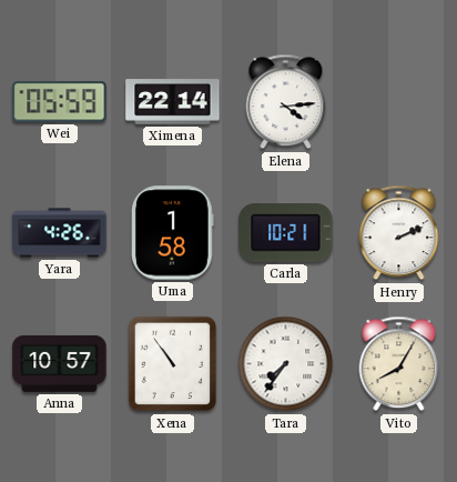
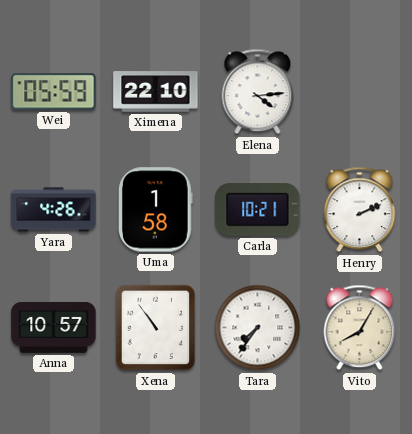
Ximena: 22:14 -> 22:10
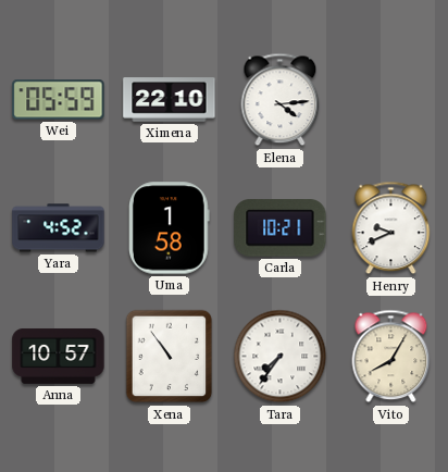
Yara: 4:26 -> 4:52
Henry: 2:11 -> 9:41
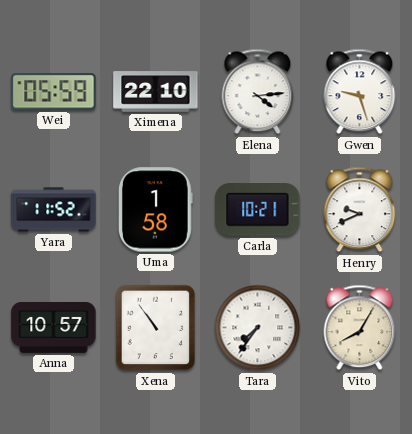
Gwen: none -> 9:27
Yara: 4:52 -> 11:52
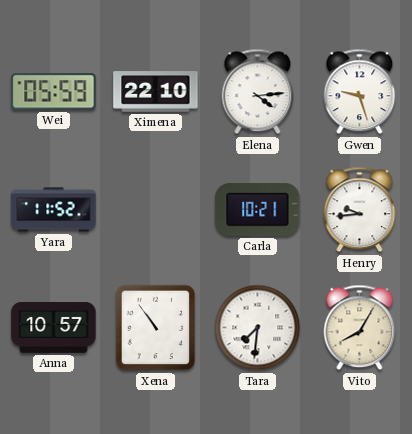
Uma: 1:58 -> none
Henry: 9:41 -> 9:44
Tara: 7:36 -> 7:31
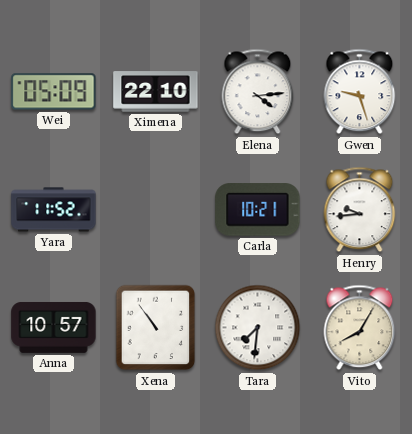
Wei: 05:59 -> 05:09
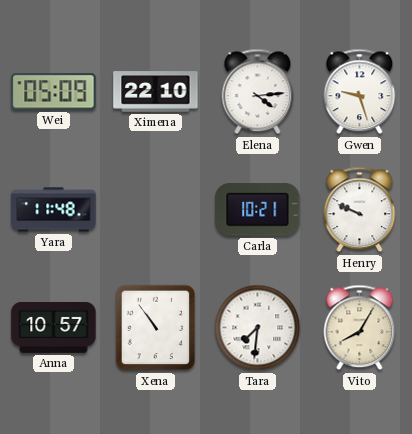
Yara: 11:52 -> 11:48
Henry: 9:44 -> 9:49
